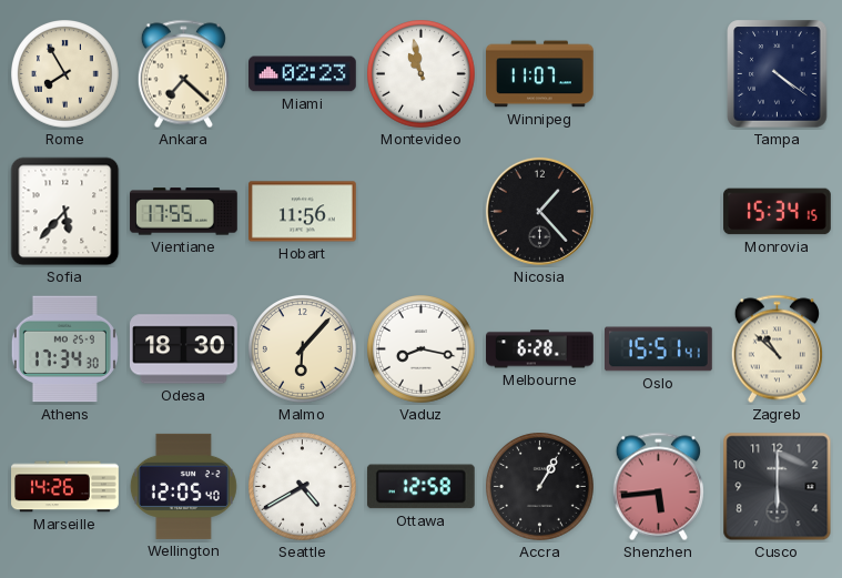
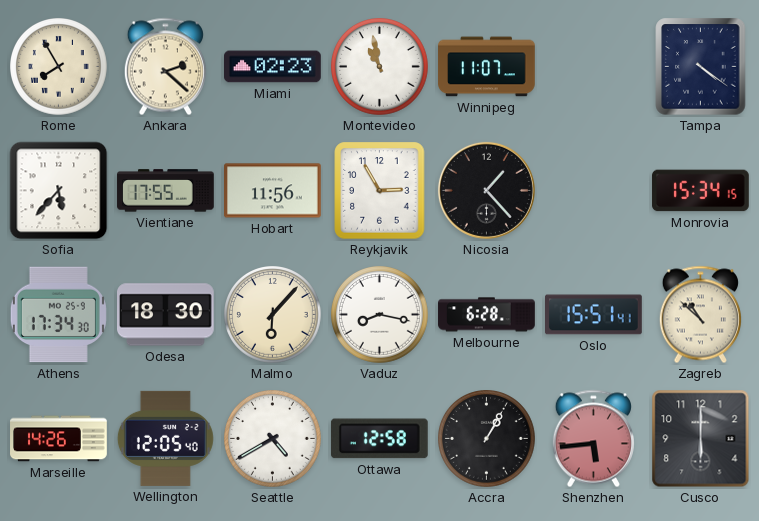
Ankara: 7:22 -> 2:22
Reykjavik: none -> 2:55
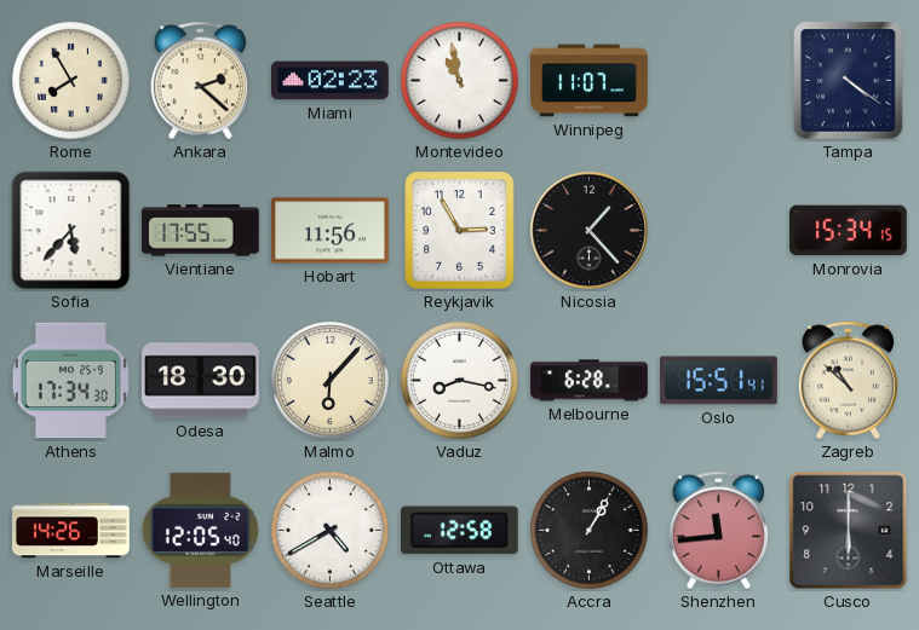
Shenzhen: 5:44 -> 11:44
